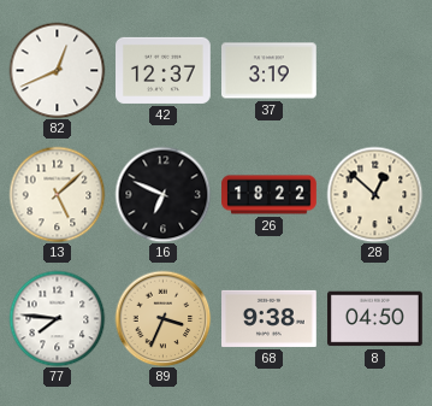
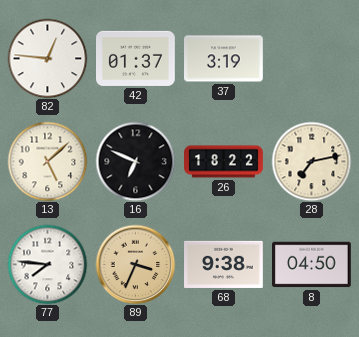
82: 12:41 -> 12:46
42: 12:37 -> 01:37
28: 12:52 -> 7:13
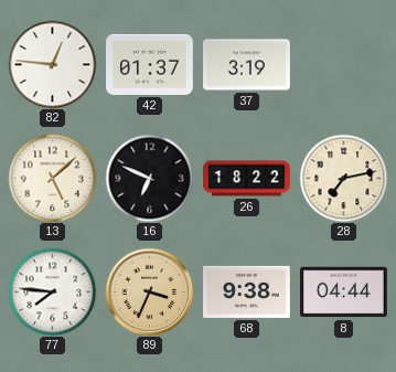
8: 04:50 -> 04:44
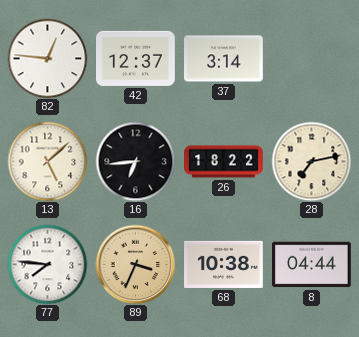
42: 01:37 -> 12:37
37: 3:19 -> 3:14
16: 6:49 -> 6:44
68: 9:38 -> 10:38
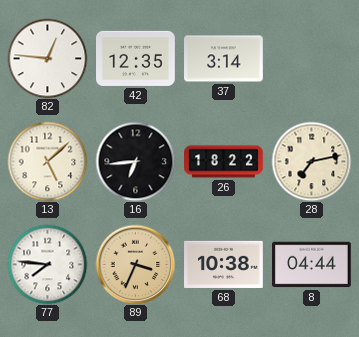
42: 12:37 -> 12:35
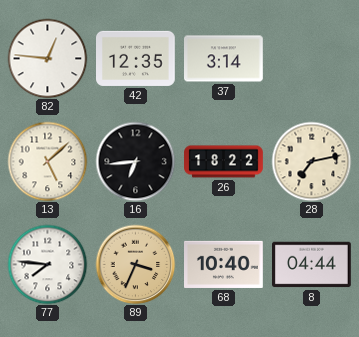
68: 10:38 -> 10:40
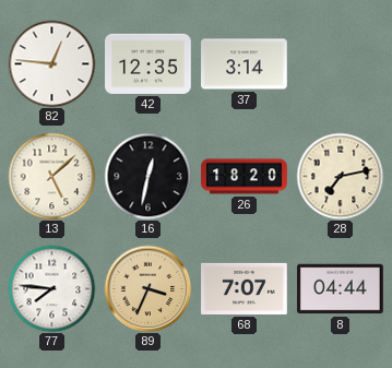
16: 6:44 -> 12:32
26: 18:22 -> 18:20
68: 10:40 -> 7:07
